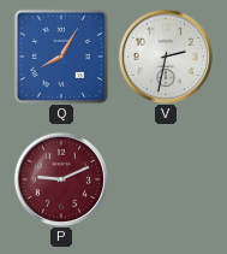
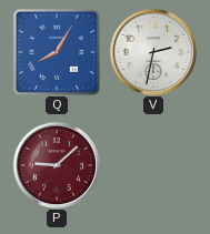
P: 9:11 -> 9:08
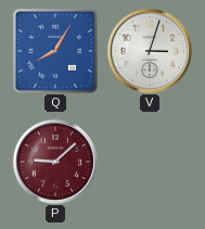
V: 2:32 -> 3:03
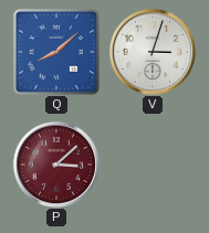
Q: 8:05 -> 8:08
P: 9:08 -> 3:08
